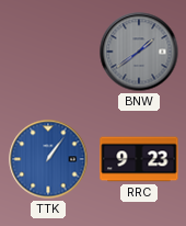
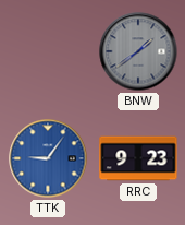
TTK: 1:06 -> 9:06
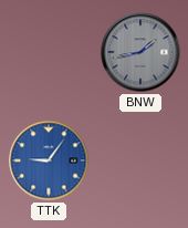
BNW: 1:39 -> 1:43
RRC: 9:23 -> none
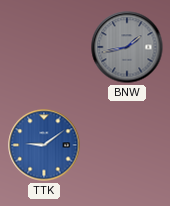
TTK: 9:06 -> 9:09
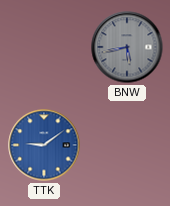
BNW: 1:43 -> 5:43
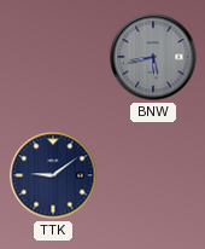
TTK dial: blue -> navy
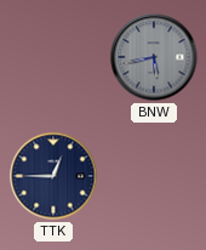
TTK: 9:09 -> 12:45
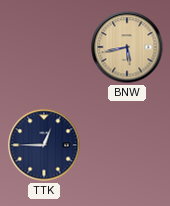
BNW dial: grey -> champagne
